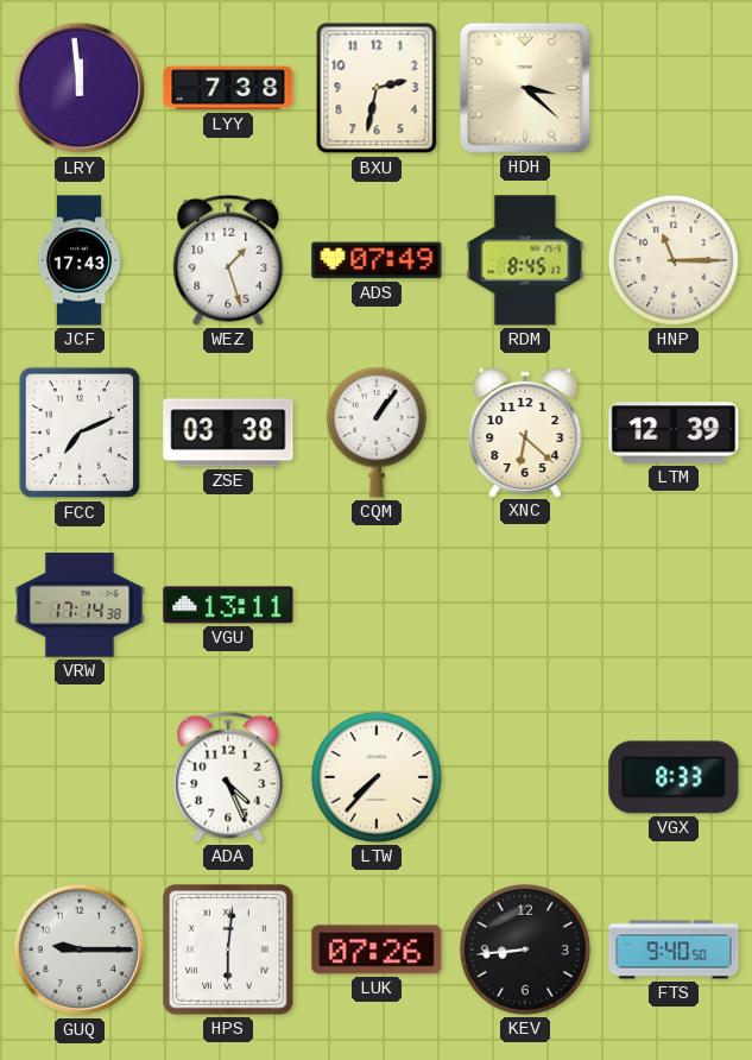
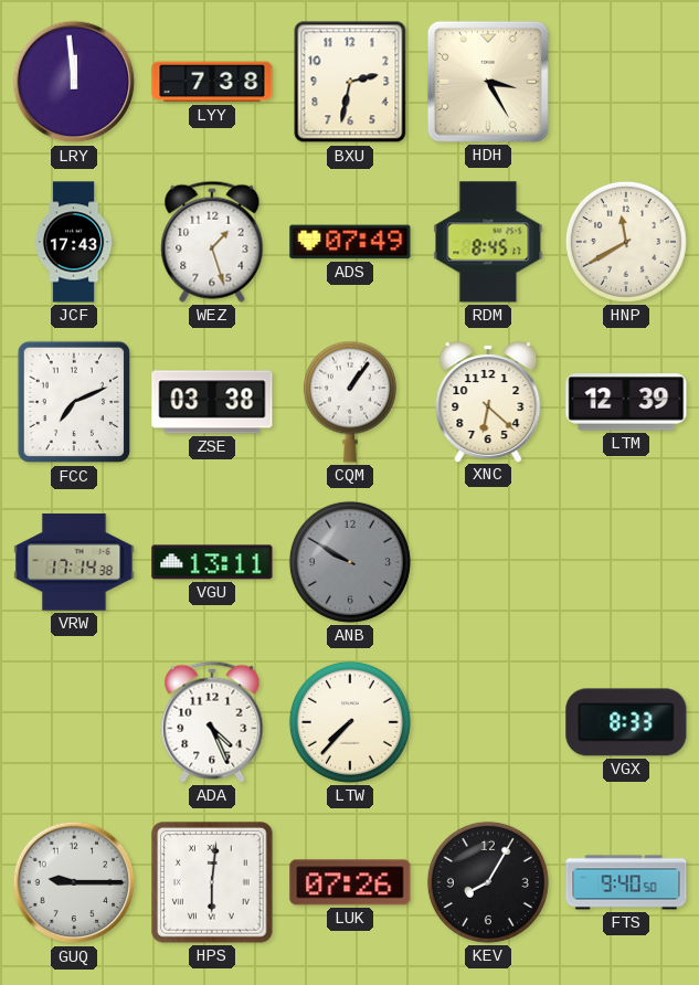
HDH: 3:22 -> 3:25
HNP: 11:15 -> 11:40
ANB: none -> 9:50
KEV: 8:44 -> 8:05
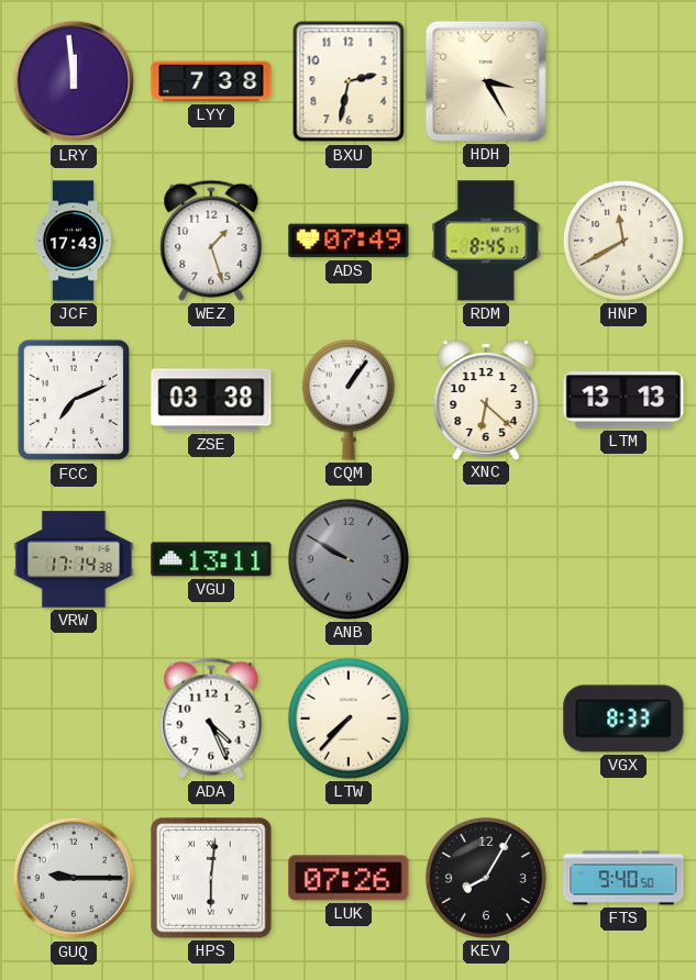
LTM: 12:39 -> 13:13
